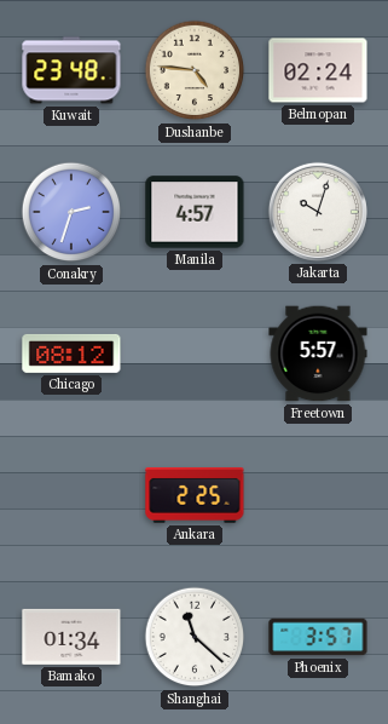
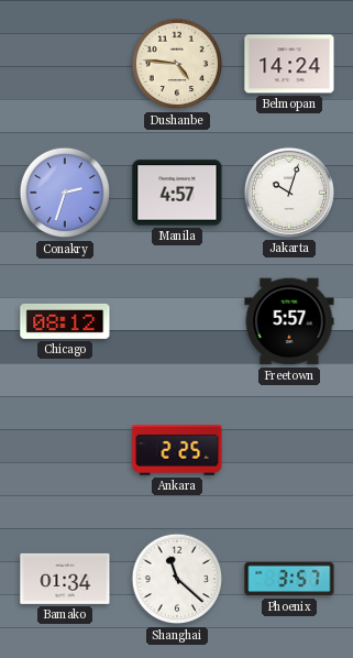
Kuwait: 23:48 -> none
Belmopan: 02:24 -> 14:24
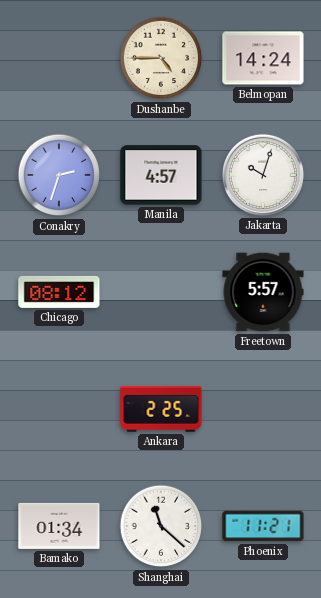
Dushanbe: 4:46 -> 4:45
Phoenix: 3:57 -> 11:21
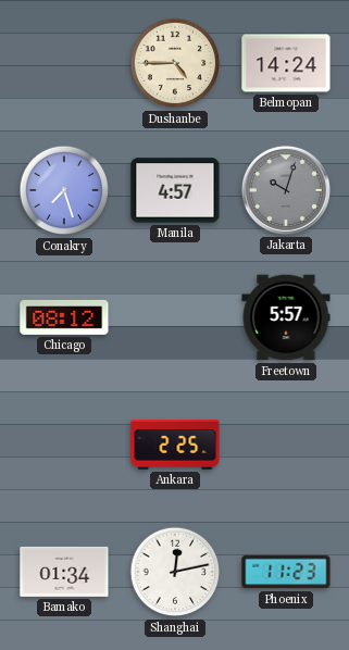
Conakry: 2:33 -> 7:27
Jakarta dial: white -> grey
Shanghai: 11:22 -> 12:13
Phoenix: 11:21 -> 11:23
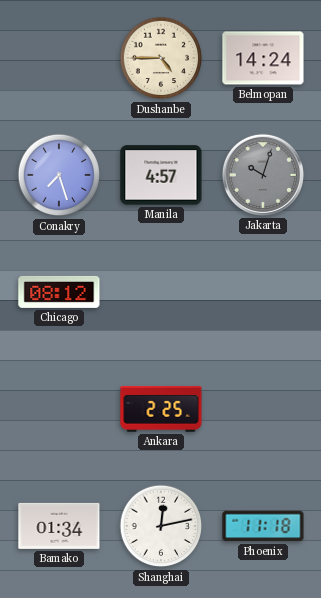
Freetown: 5:57 -> none
Phoenix: 11:23 -> 11:18
